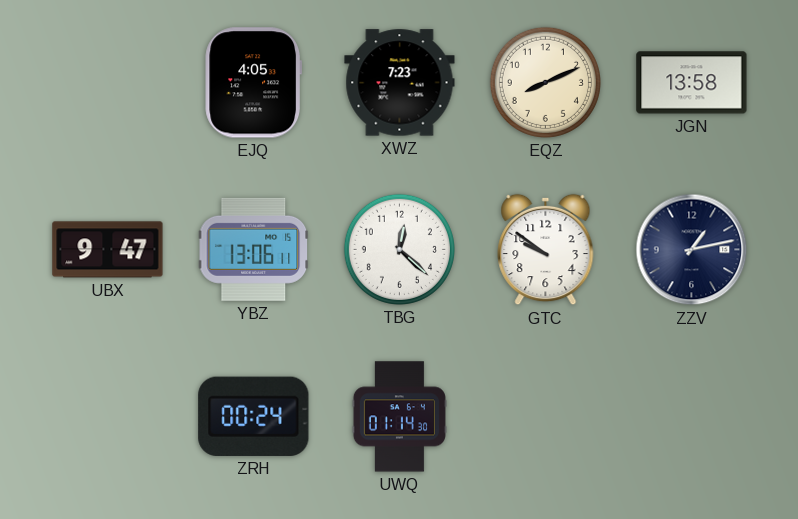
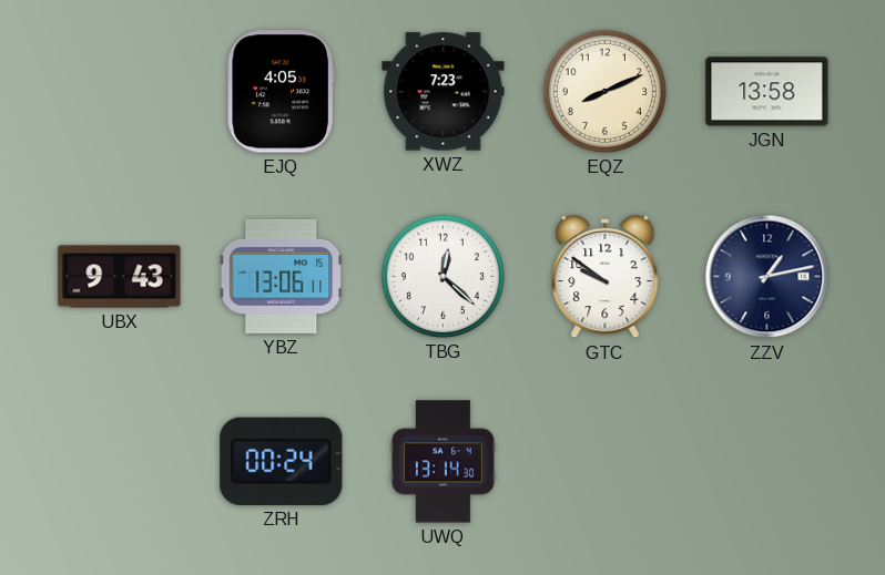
UBX: 9:47 -> 9:43
UWQ: 01:14 -> 13:14
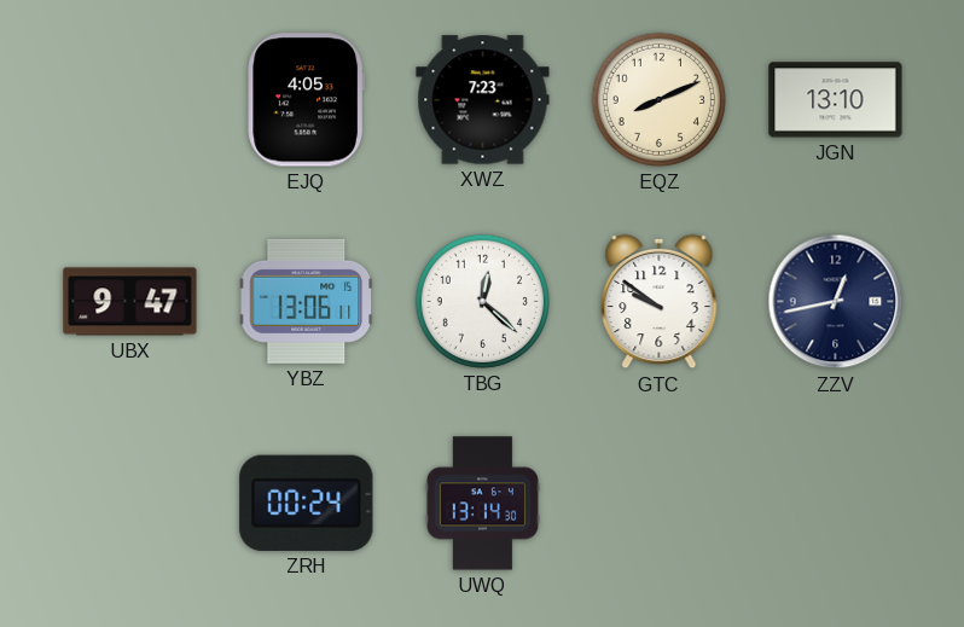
JGN: 13:58 -> 13:10
UBX: 9:43 -> 9:47
ZZV: 1:13 -> 12:43
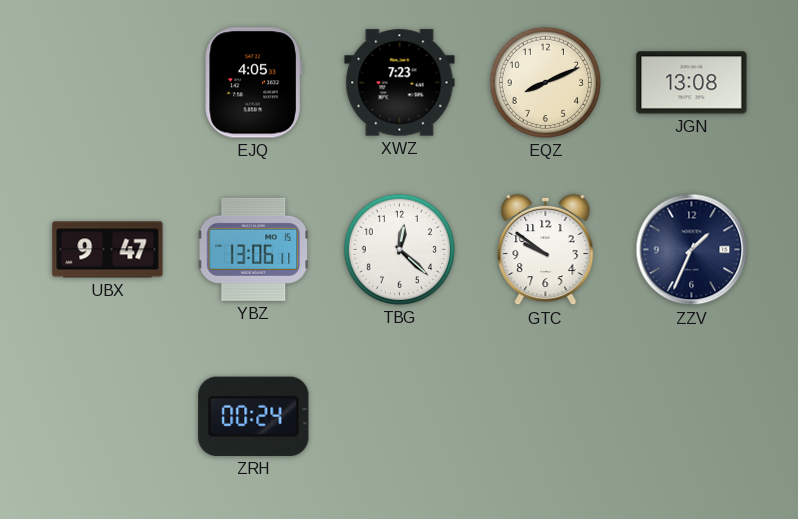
JGN: 13:10 -> 13:08
ZZV: 12:43 -> 1:34
UWQ: 13:14 -> none
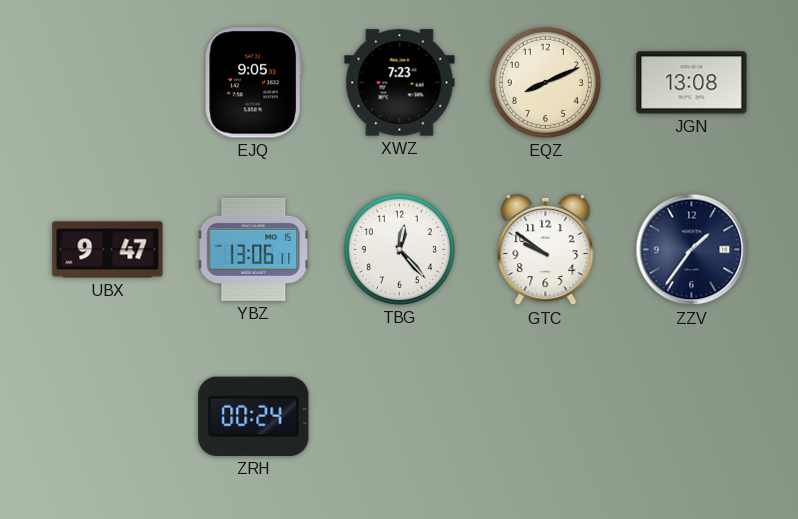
EJQ: 4:05 -> 9:05
TBG: 12:22 -> 12:23
ZZV: 1:34 -> 1:36
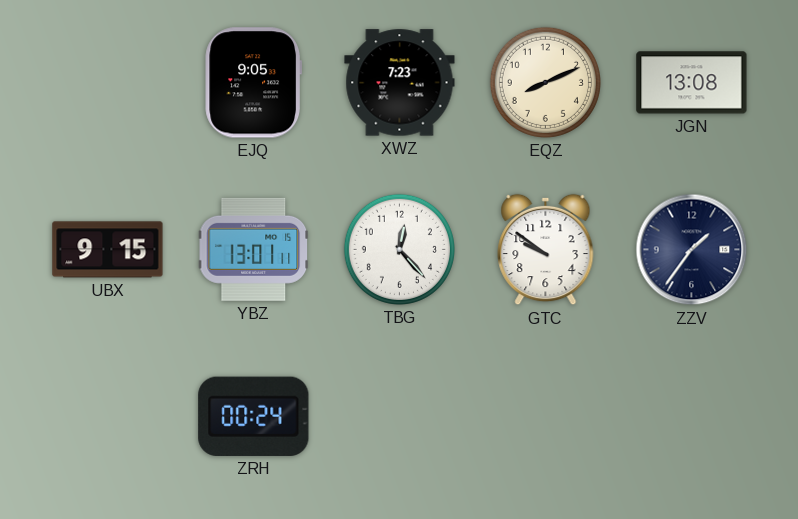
UBX: 9:47 -> 9:15
YBZ: 13:06 -> 13:01
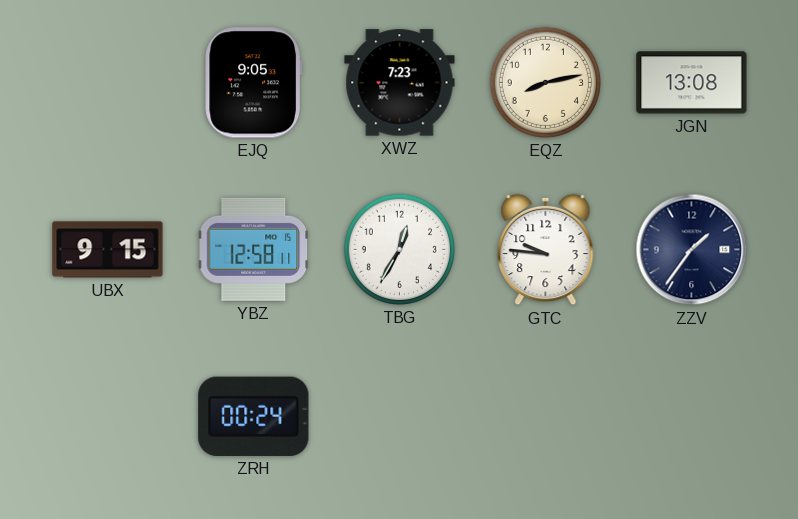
EQZ: 8:11 -> 8:13
YBZ: 13:01 -> 12:58
TBG: 12:23 -> 12:35
GTC: 9:51 -> 9:46
